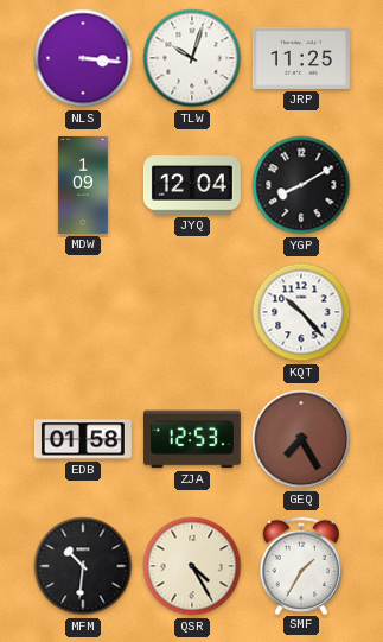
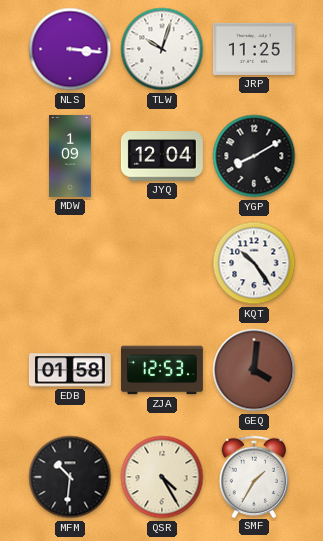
KQT: 10:23 -> 10:24
GEQ: 7:25 -> 4:01
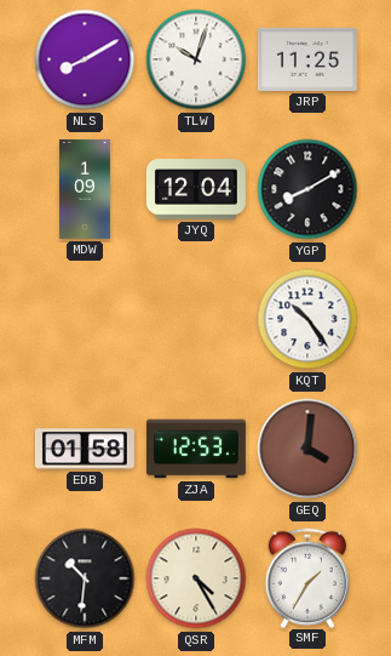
NLS: 3:16 -> 8:10
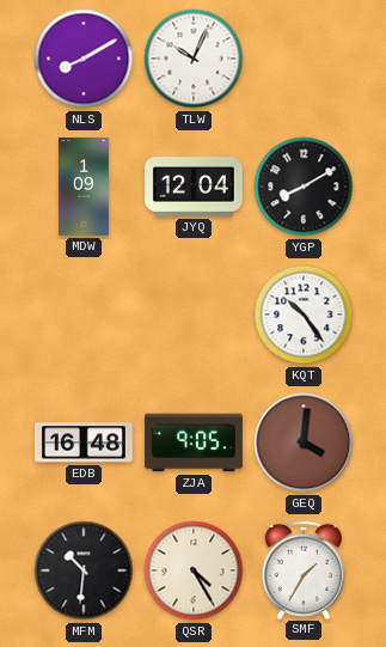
TLW: 10:03 -> 10:04
JRP: 11:25 -> none
EDB: 01:58 -> 16:48
ZJA: 12:53 -> 9:05
